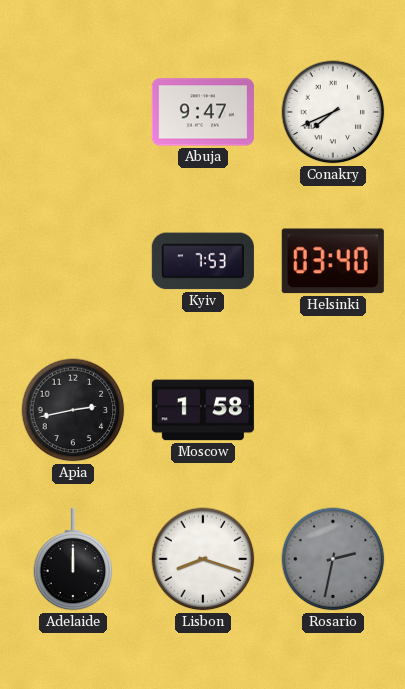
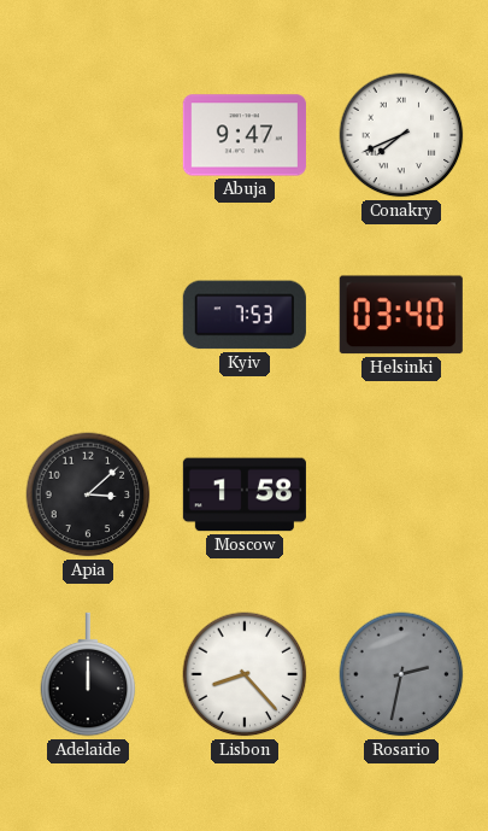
Apia: 2:43 -> 3:08
Lisbon: 8:18 -> 8:23
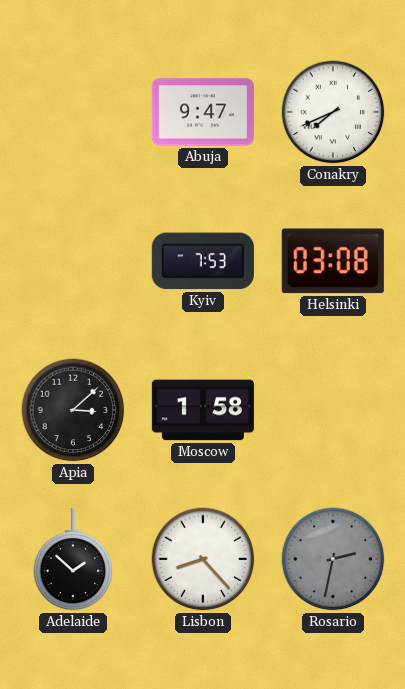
Helsinki: 03:40 -> 03:08
Adelaide: 12:00 -> 1:52
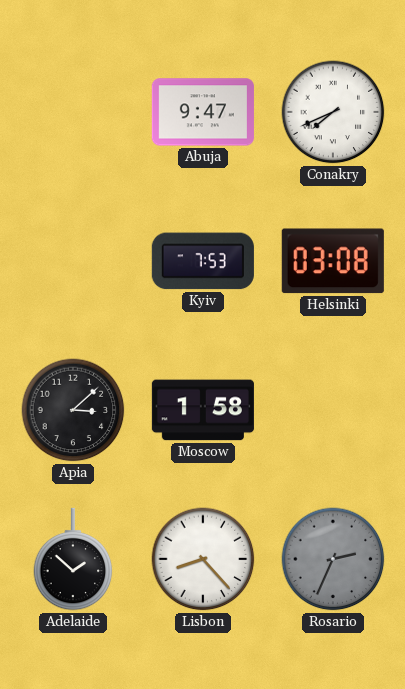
Rosario: 2:32 -> 2:34
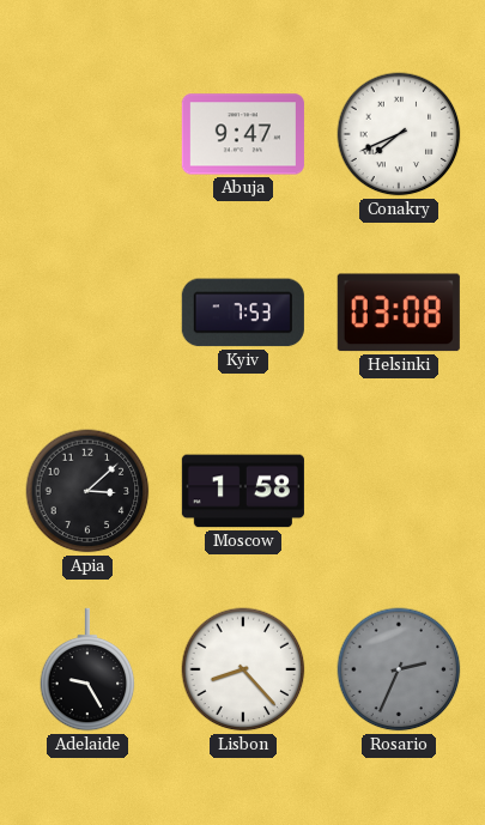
Adelaide: 1:52 -> 9:25
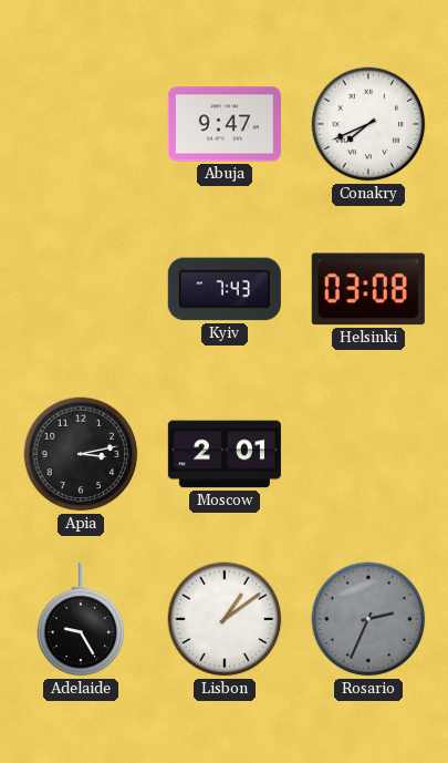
Kyiv: 7:53 -> 7:43
Apia: 3:08 -> 3:13
Moscow: 1:58 -> 2:01
Lisbon: 8:23 -> 1:09
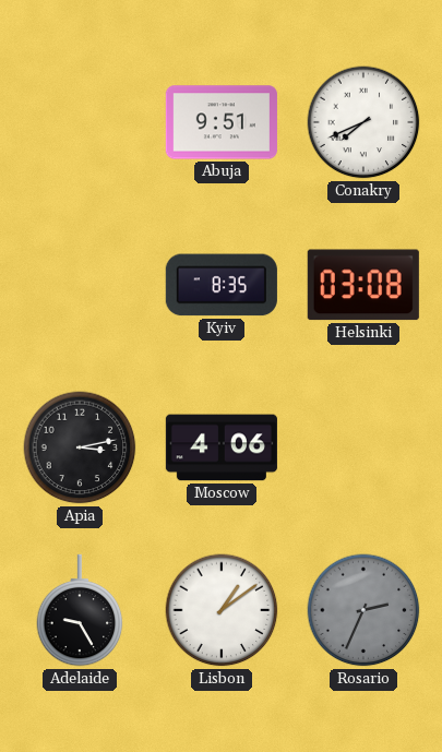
Abuja: 9:47 -> 9:51
Kyiv: 7:43 -> 8:35
Moscow: 2:01 -> 4:06
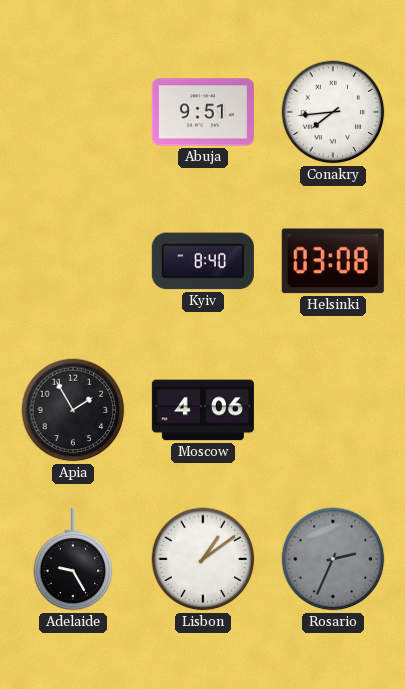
Conakry: 7:41 -> 7:44
Kyiv: 8:35 -> 8:40
Apia: 3:13 -> 1:55
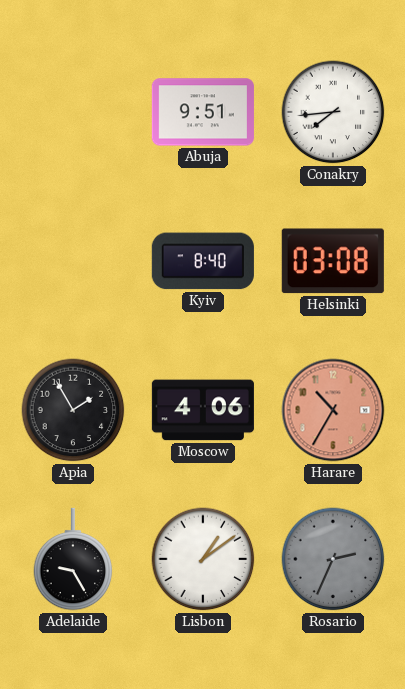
Harare: none -> 10:35
